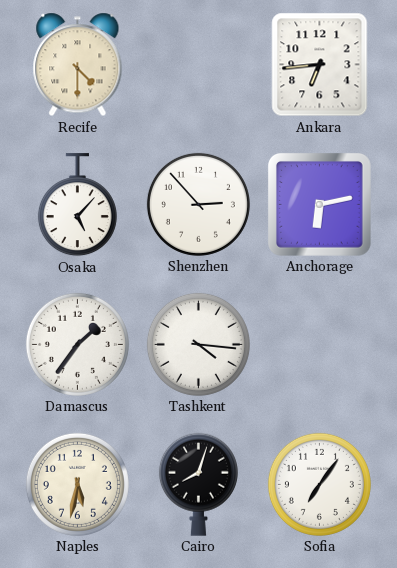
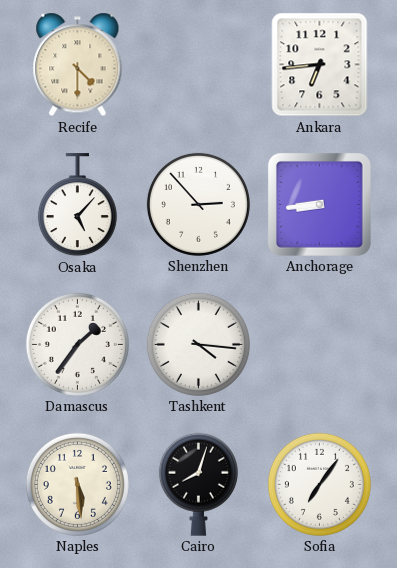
Anchorage: 6:13 -> 8:44
Naples: 5:32 -> 5:29
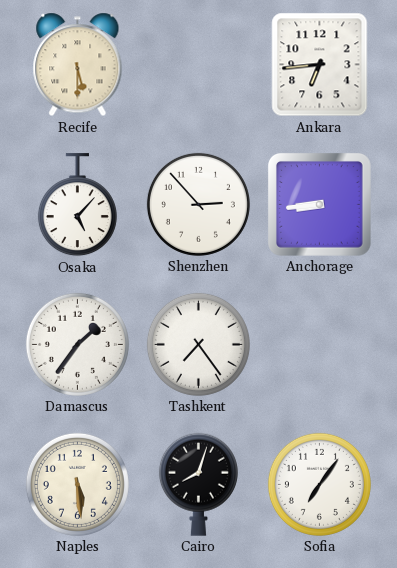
Recife: 4:30 -> 5:30
Tashkent: 4:16 -> 7:24
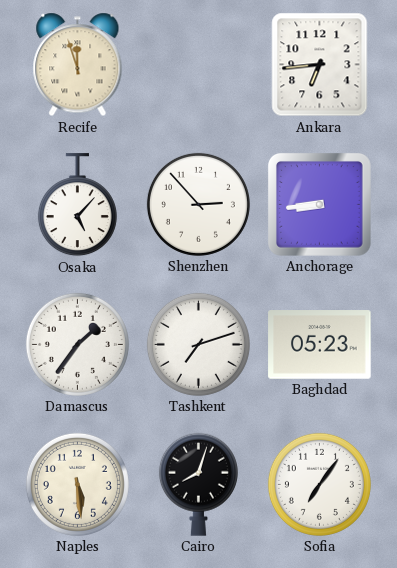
Recife: 5:30 -> 11:57
Tashkent: 7:24 -> 7:12
Baghdad: none -> 05:23
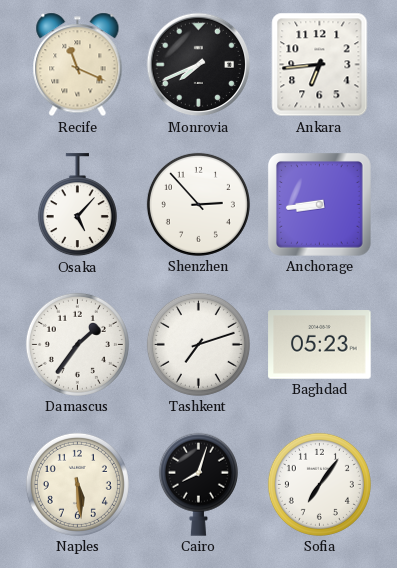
Recife: 11:57 -> 11:19
Monrovia: none -> 7:41
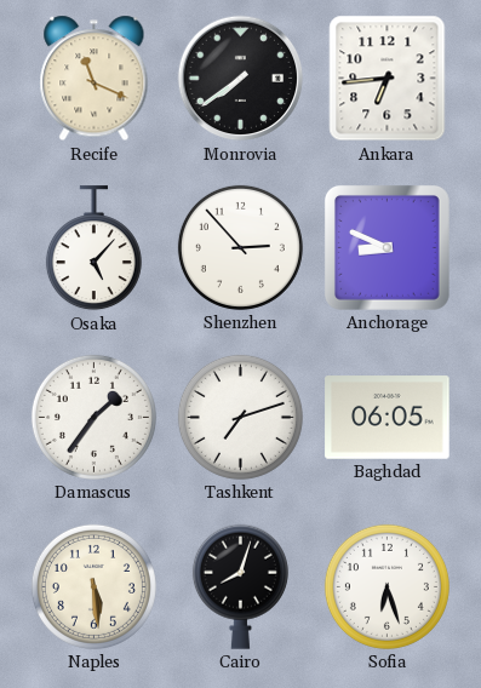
Monrovia: 7:41 -> 7:39
Anchorage: 8:44 -> 8:49
Baghdad: 05:23 -> 06:05
Sofia: 7:06 -> 6:27
